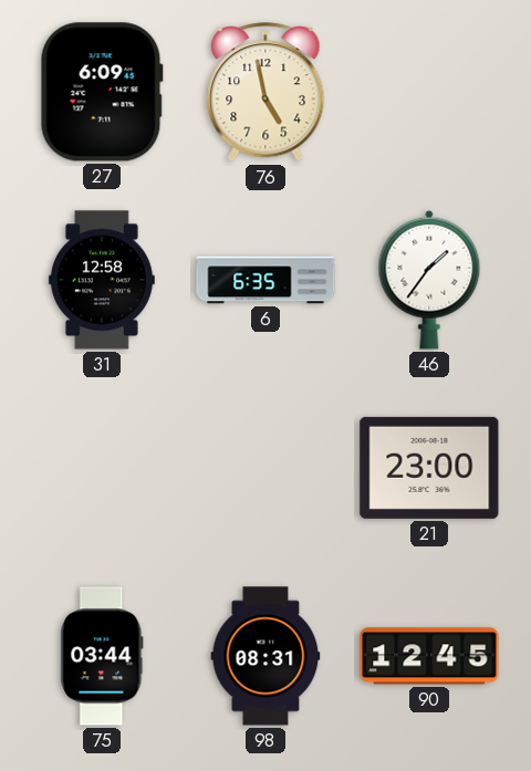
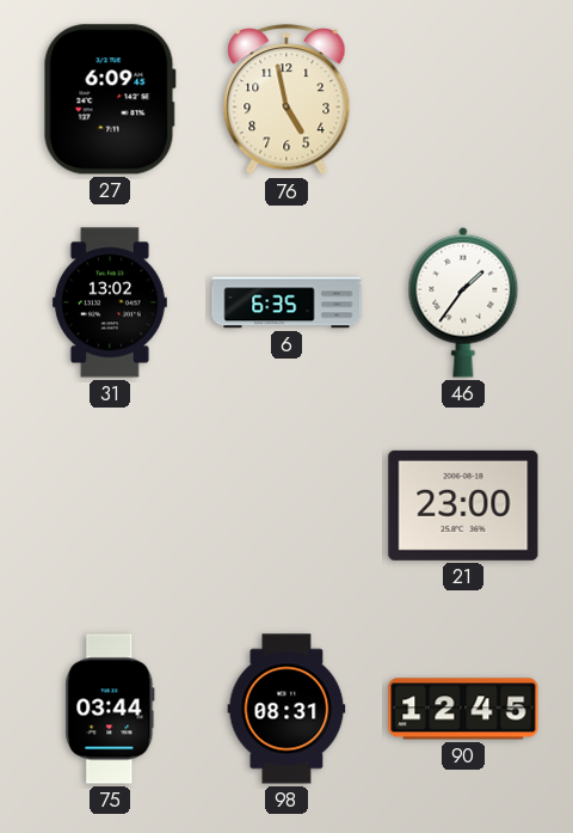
31: 12:58 -> 13:02
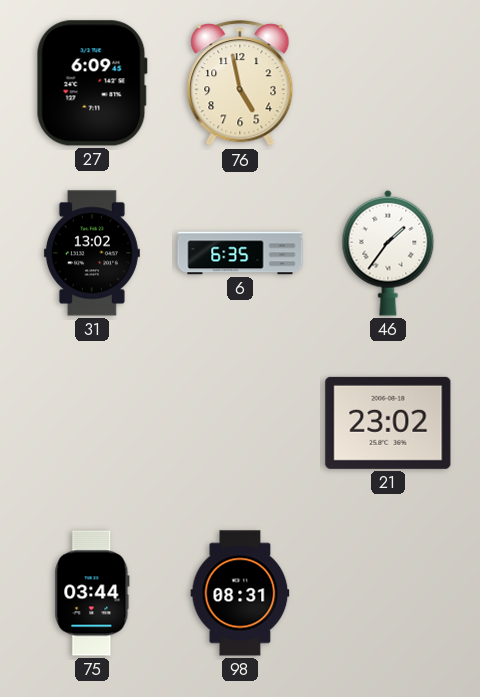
21: 23:00 -> 23:02
90: 12:45 -> none
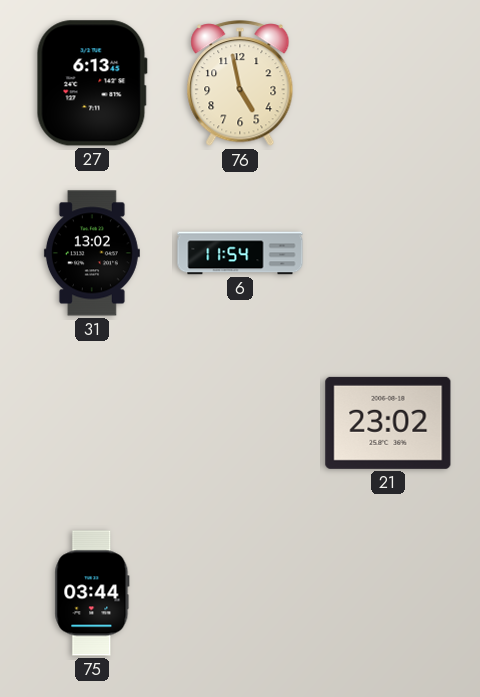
27: 6:09 -> 6:13
6: 6:35 -> 11:54
46: 1:36 -> none
98: 08:31 -> none
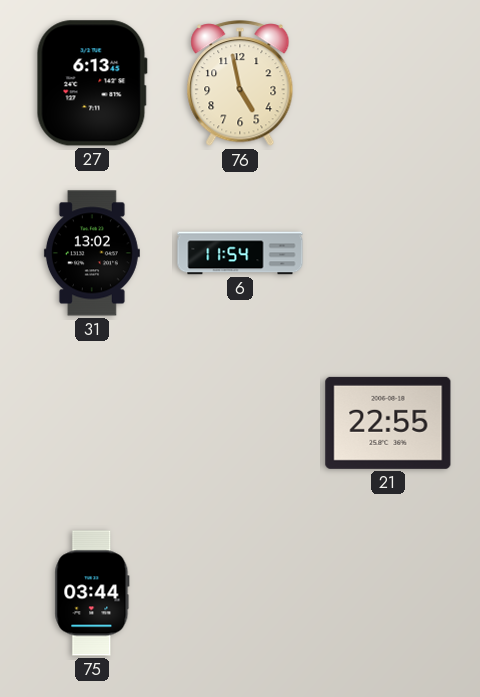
21: 23:02 -> 22:55
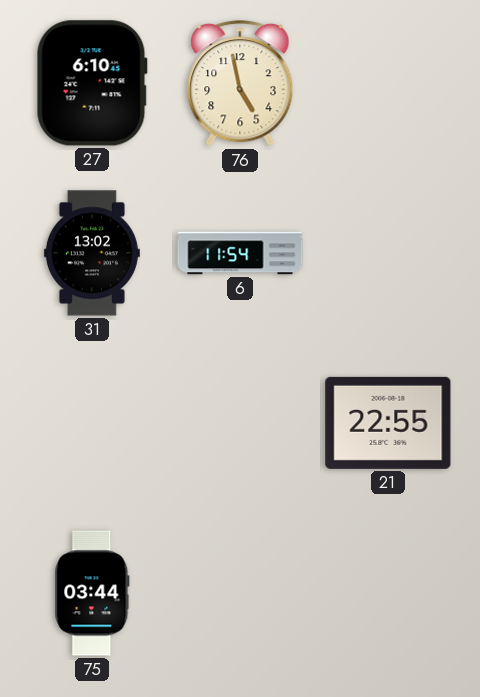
27: 6:13 -> 6:10
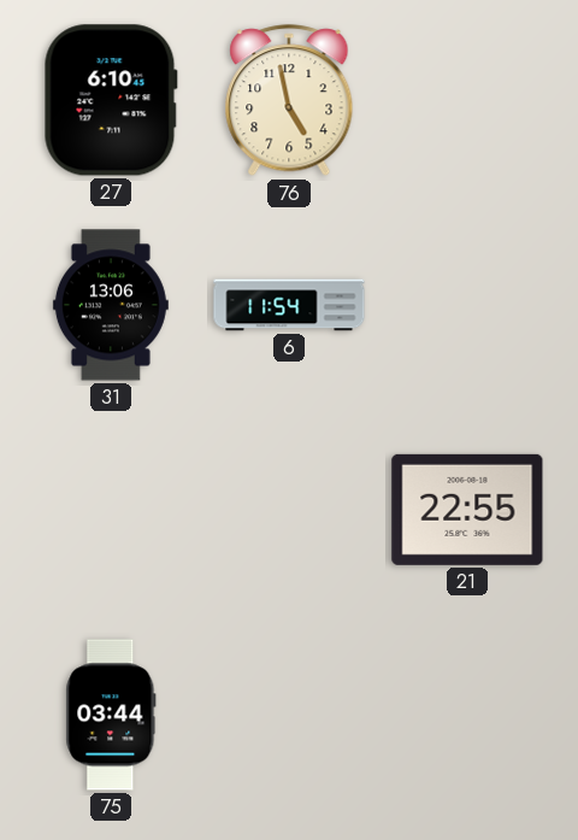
31: 13:02 -> 13:06
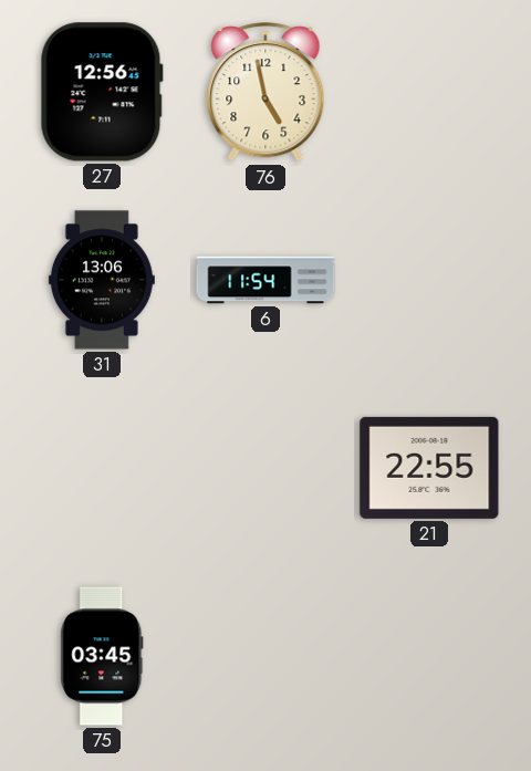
27: 6:10 -> 12:56
75: 03:44 -> 03:45
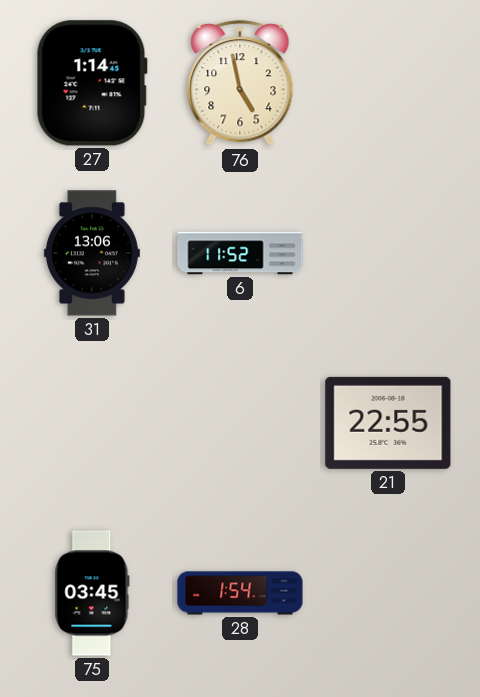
27: 12:56 -> 1:14
6: 11:54 -> 11:52
28: none -> 1:54
